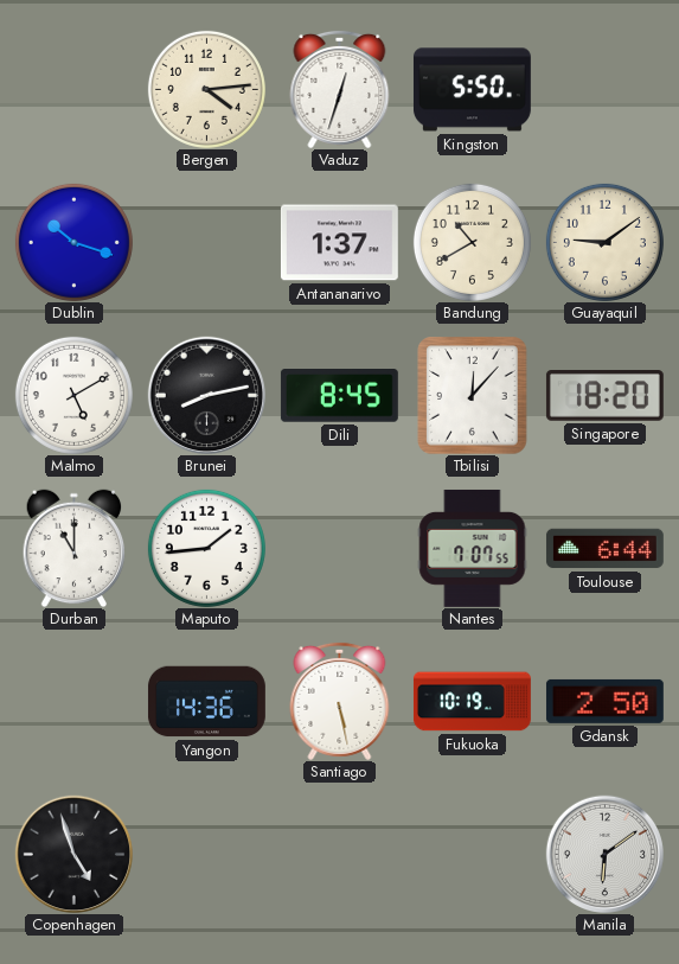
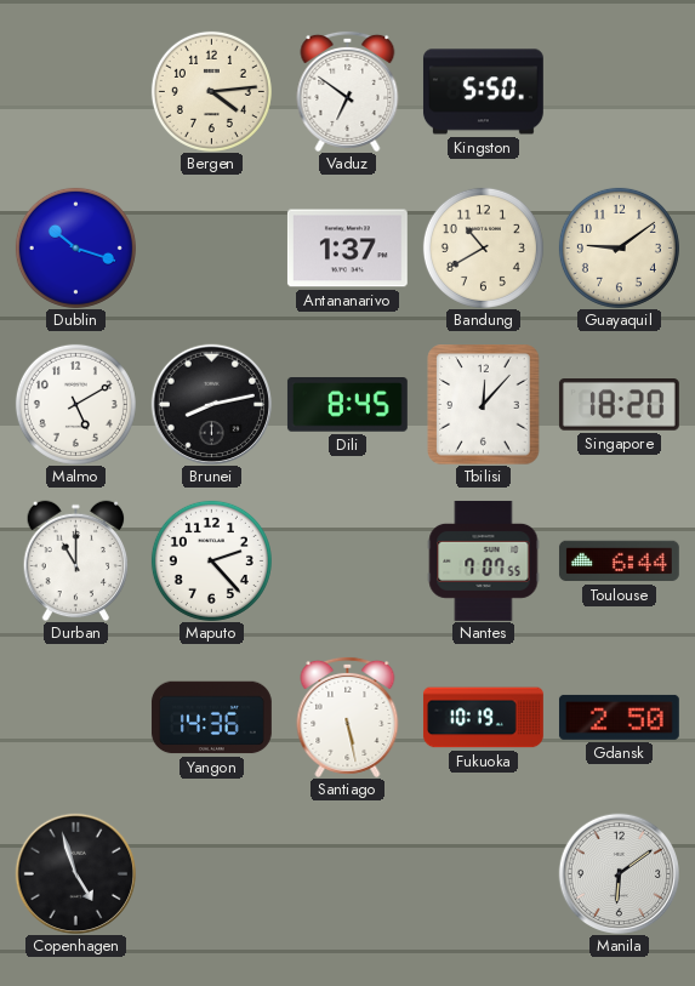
Vaduz: 12:33 -> 6:51
Maputo: 1:44 -> 2:23
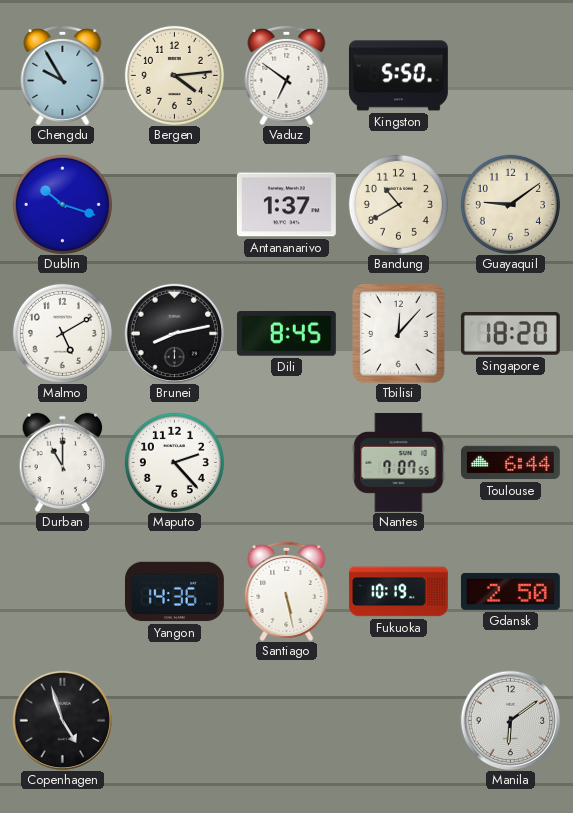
Chengdu: none -> 9:55
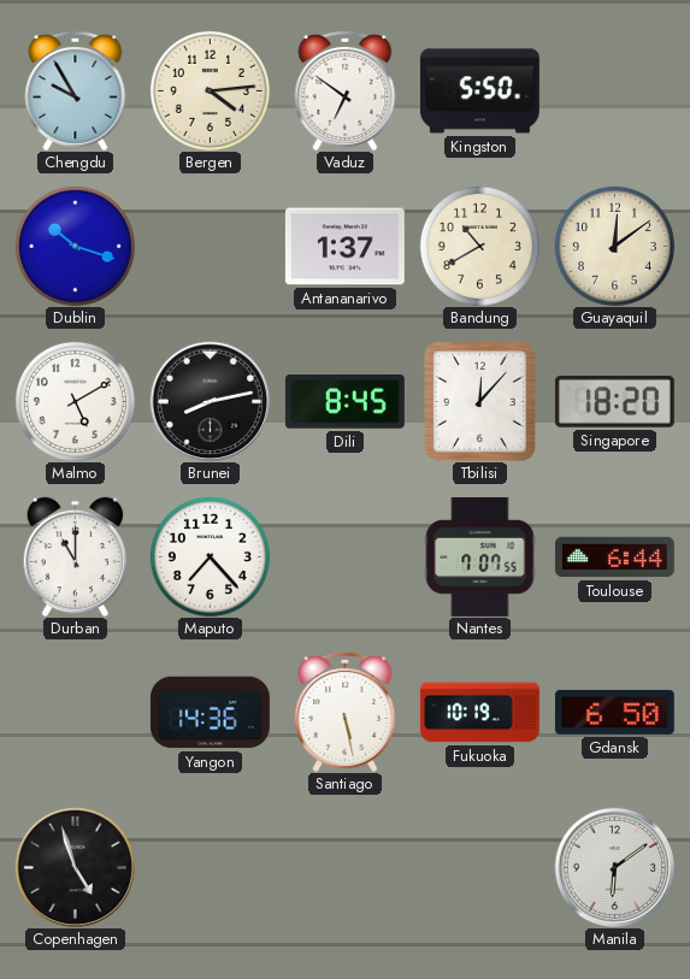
Guayaquil: 9:09 -> 12:09
Maputo: 2:23 -> 7:23
Gdansk: 2:50 -> 6:50
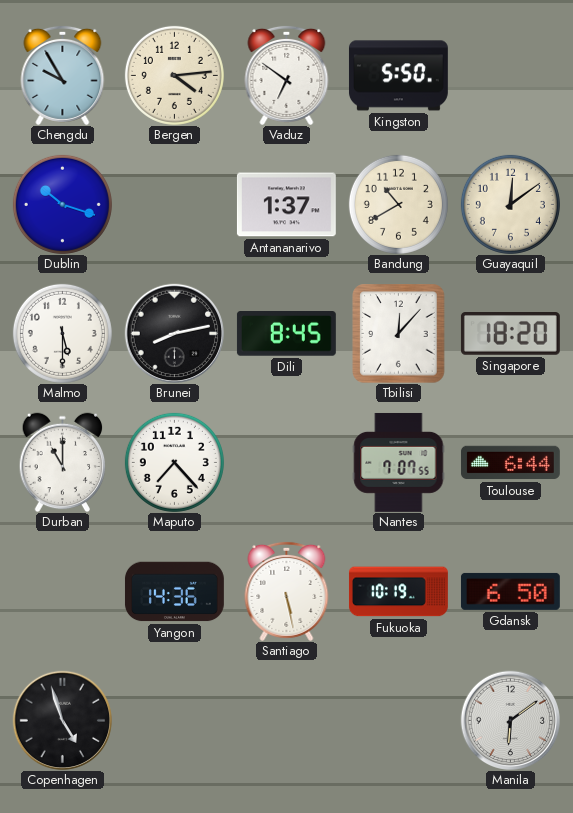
Malmo: 5:10 -> 5:30
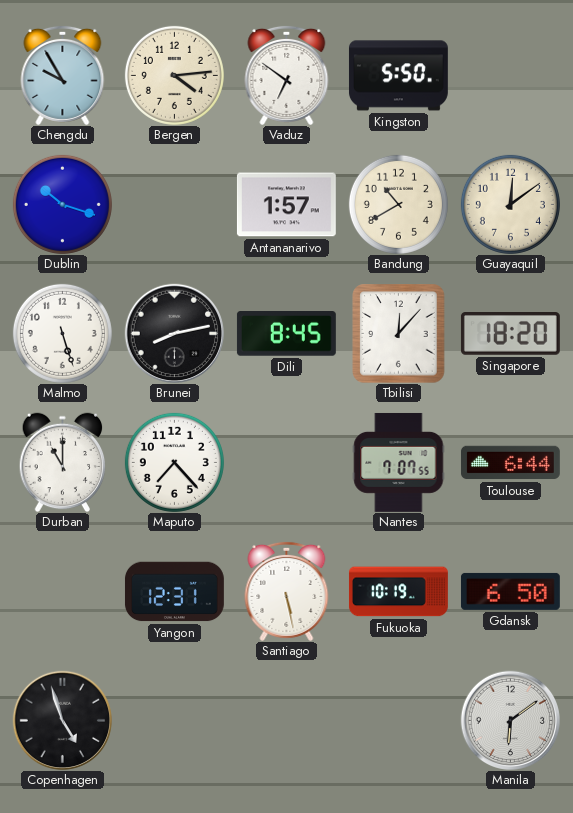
Antananarivo: 1:37 -> 1:57
Malmo: 5:30 -> 5:27
Yangon: 14:36 -> 12:31
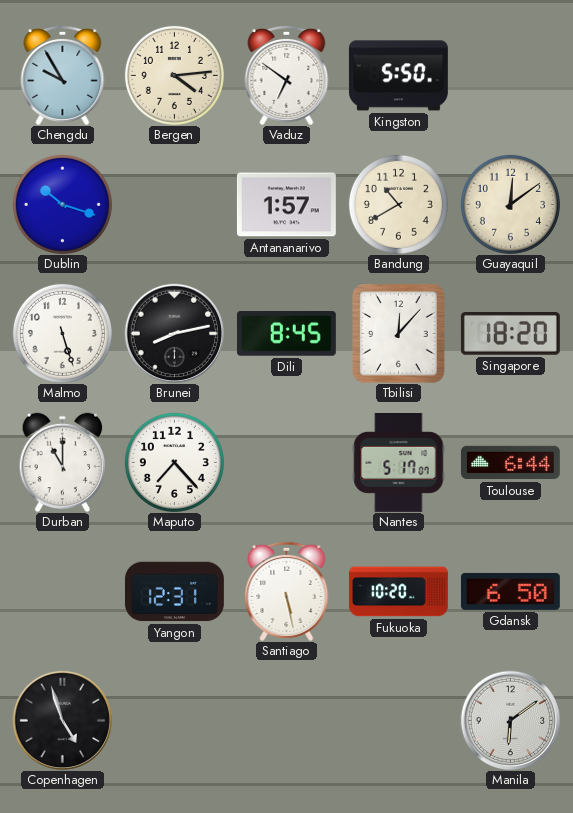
Nantes: 7:07 -> 5:17
Fukuoka: 10:19 -> 10:20
